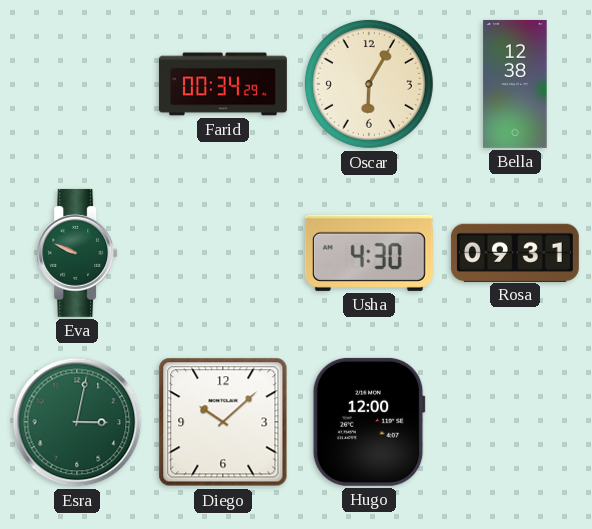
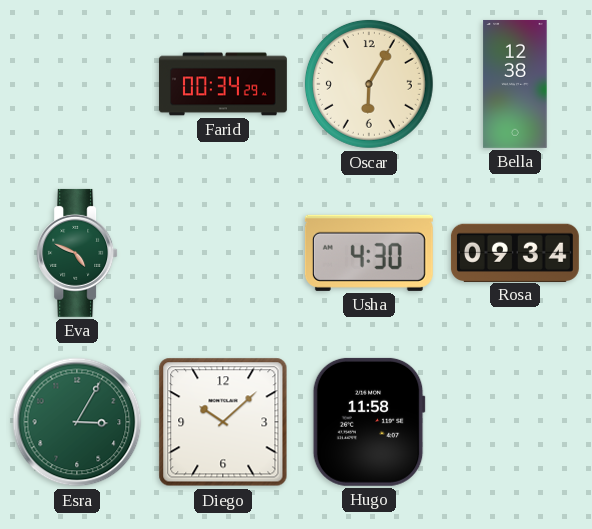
Eva: 9:49 -> 4:49
Rosa: 09:31 -> 09:34
Esra: 3:02 -> 3:05
Hugo: 12:00 -> 11:58
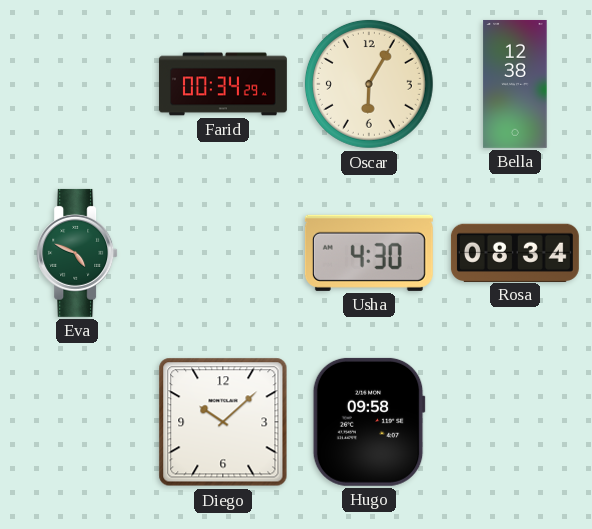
Rosa: 09:34 -> 08:34
Esra: 3:05 -> none
Hugo: 11:58 -> 09:58
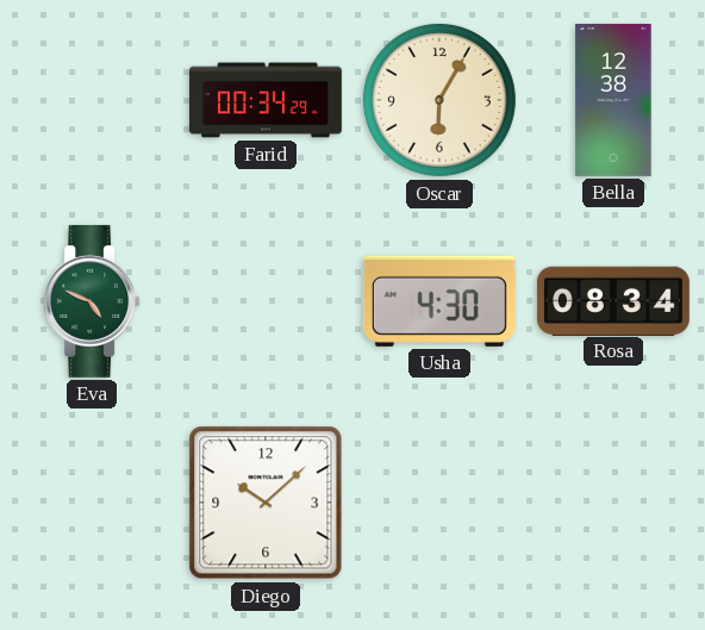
Hugo: 09:58 -> none
